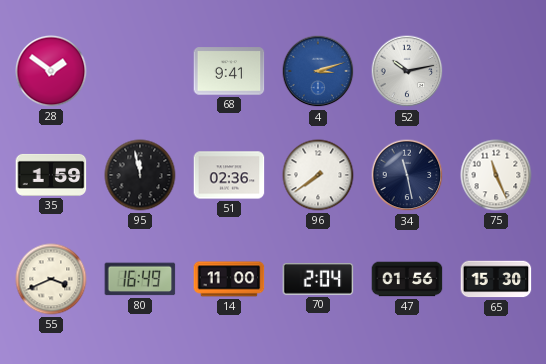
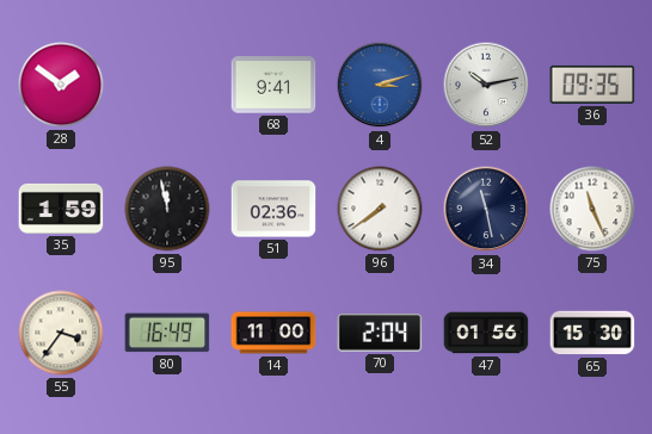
36: none -> 09:35
55: 3:41 -> 3:36
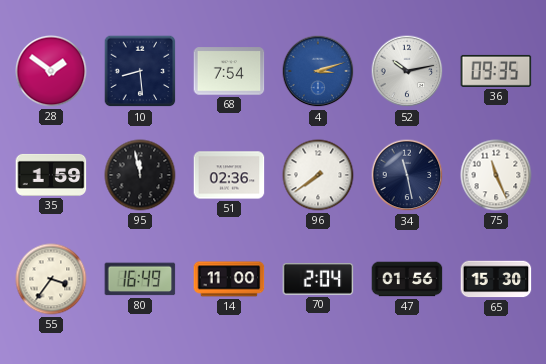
10: none -> 8:29
68: 9:41 -> 7:54
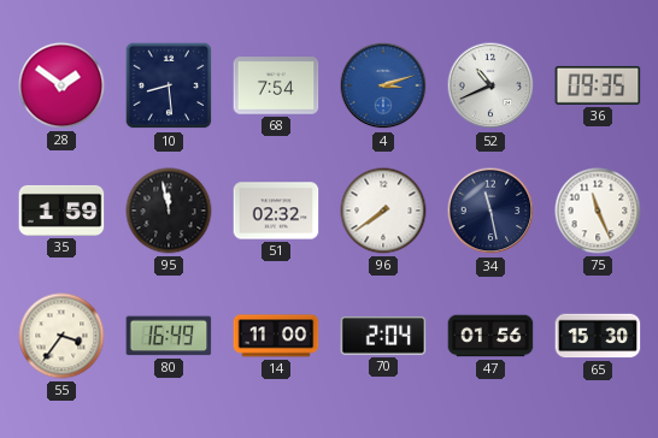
52: 10:13 -> 10:41
51: 02:36 -> 02:32
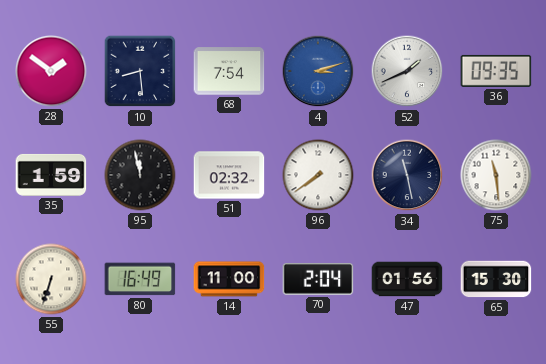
52: 10:41 -> 1:41
75: 11:26 -> 11:29
55: 3:36 -> 6:33
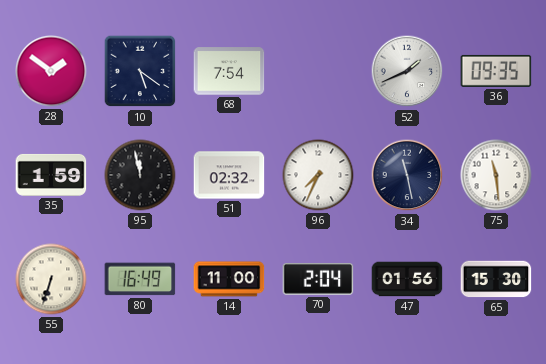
10: 8:29 -> 5:21
4: 3:12 -> none
96: 7:39 -> 7:34
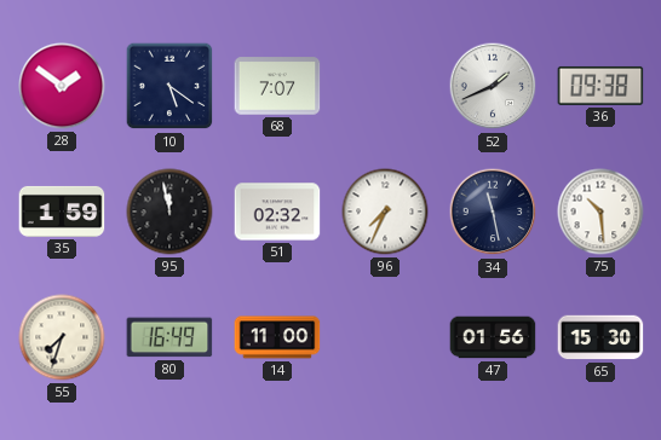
68: 7:54 -> 7:07
36: 09:35 -> 09:38
75: 11:29 -> 10:29
55: 6:33 -> 7:33
70: 2:04 -> none
